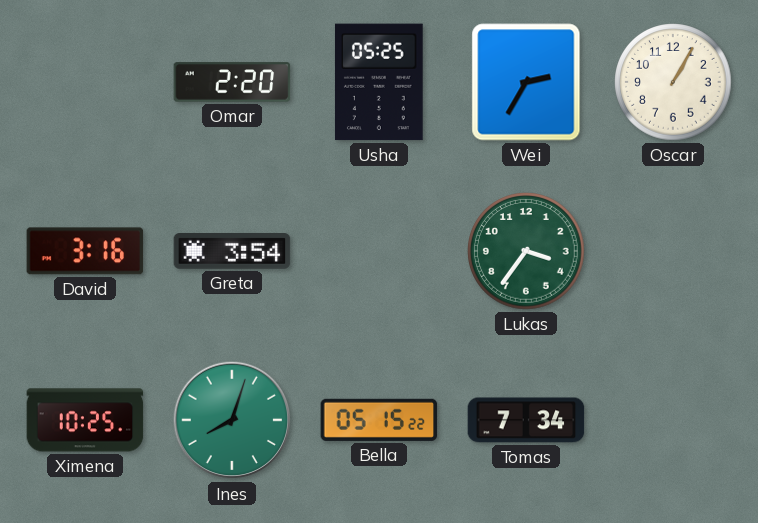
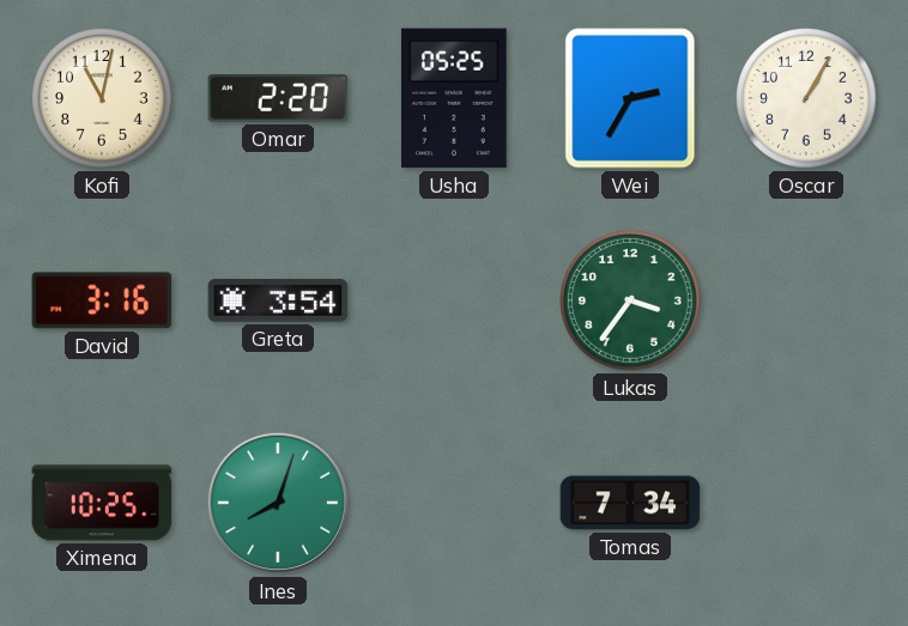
Kofi: none -> 11:02
Bella: 05:15 -> none
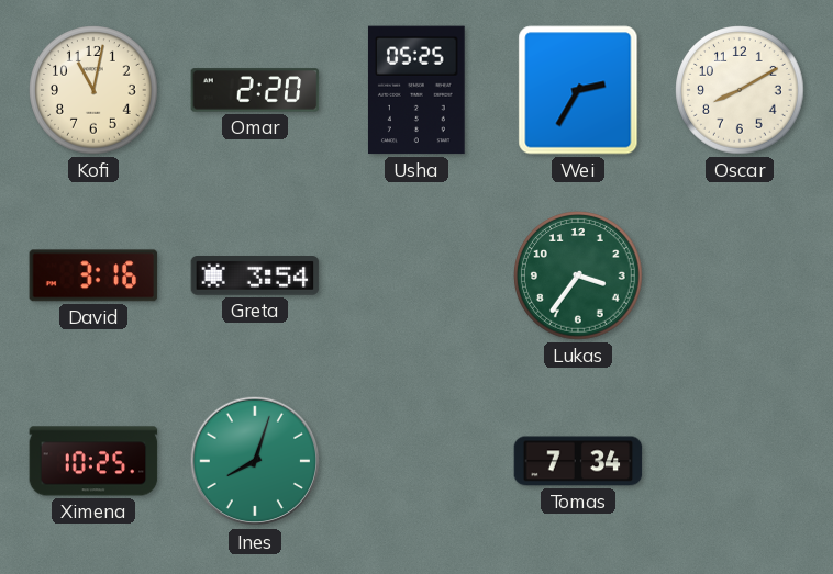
Oscar: 1:05 -> 8:10
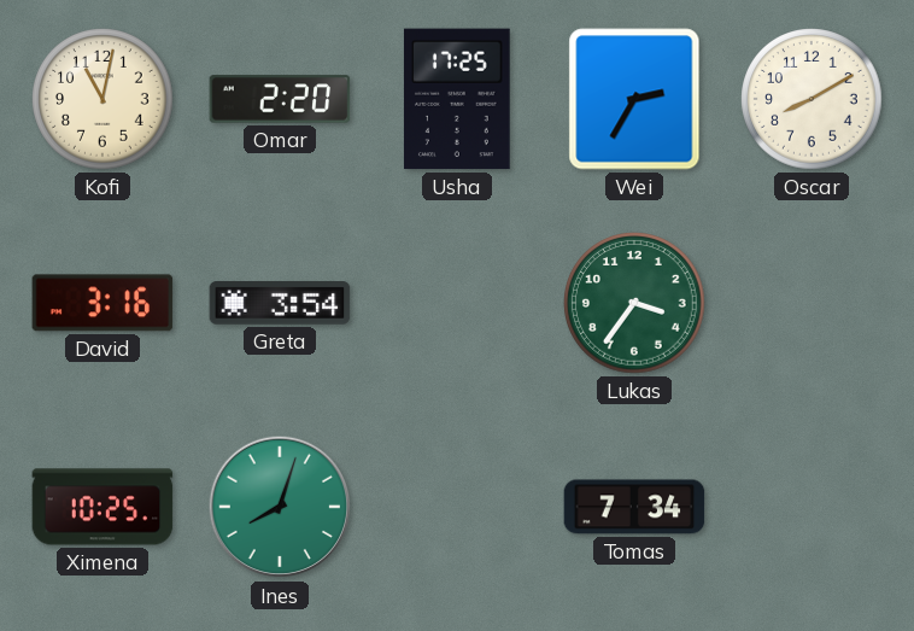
Usha: 05:25 -> 17:25
